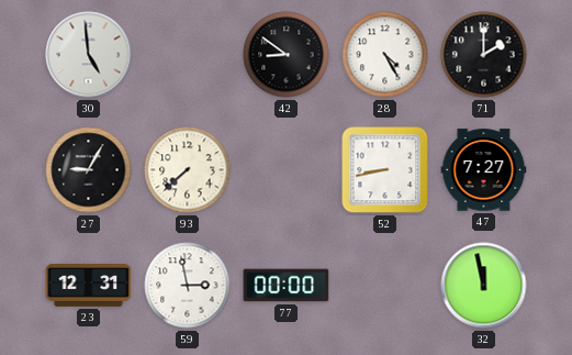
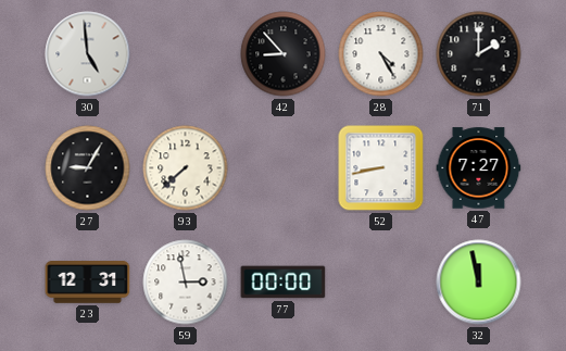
42: 8:51 -> 8:53
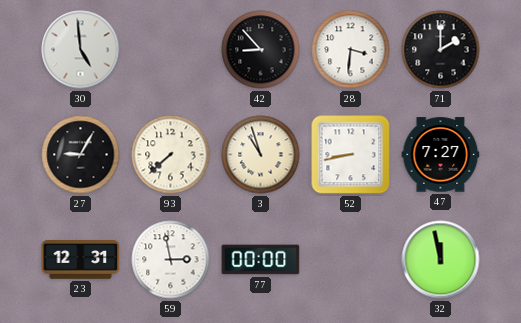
28: 4:25 -> 3:31
3: none -> 10:57
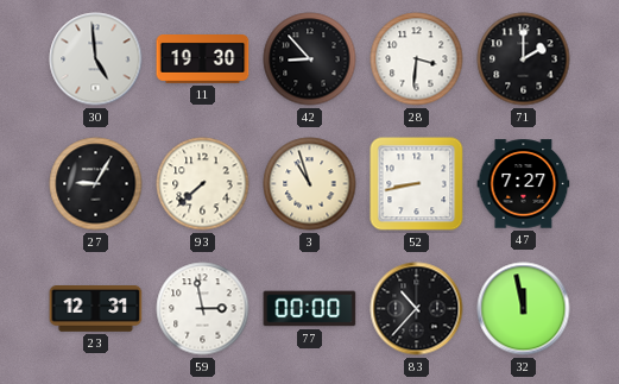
11: none -> 19:30
83: none -> 10:37
